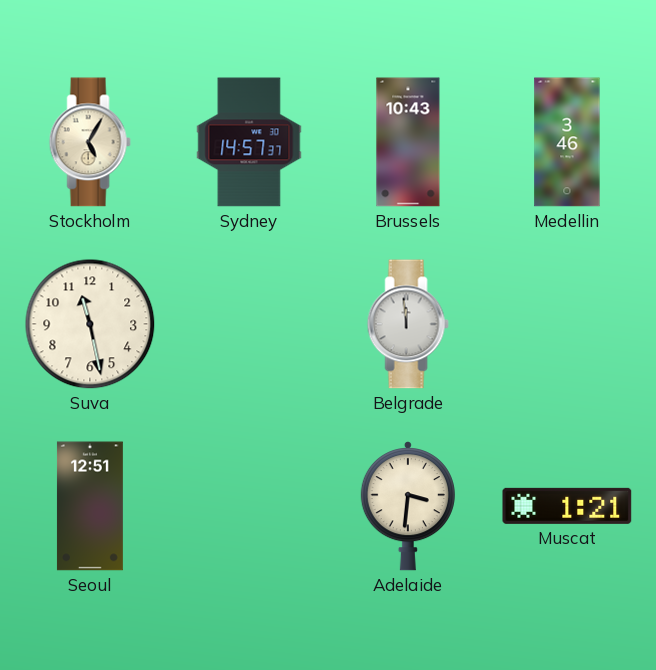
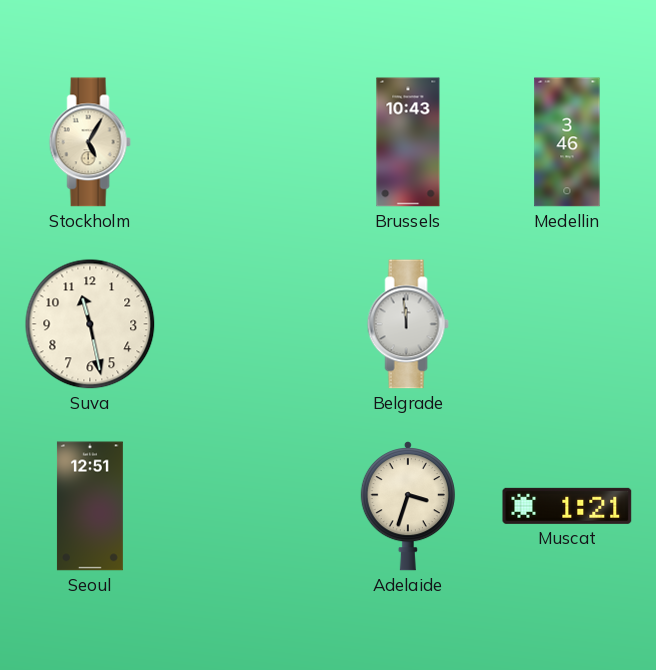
Sydney: 14:57 -> none
Adelaide: 3:31 -> 3:33
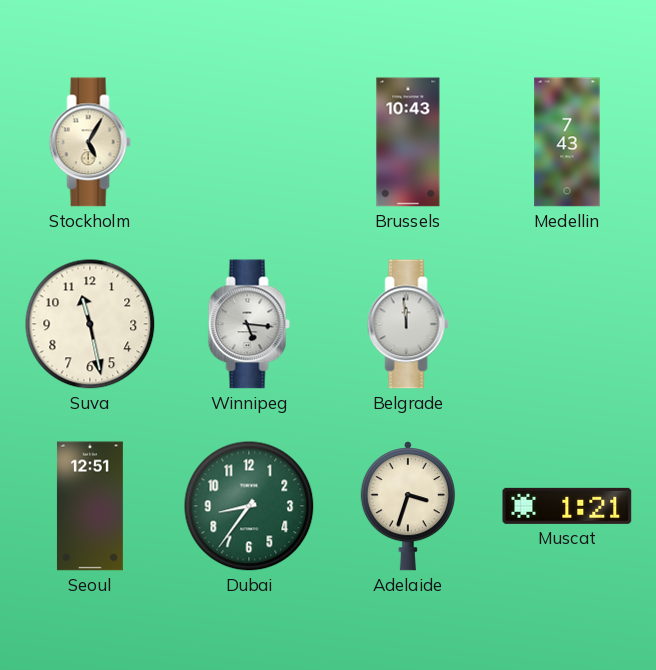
Medellin: 3:46 -> 7:43
Winnipeg: none -> 5:16
Dubai: none -> 8:36
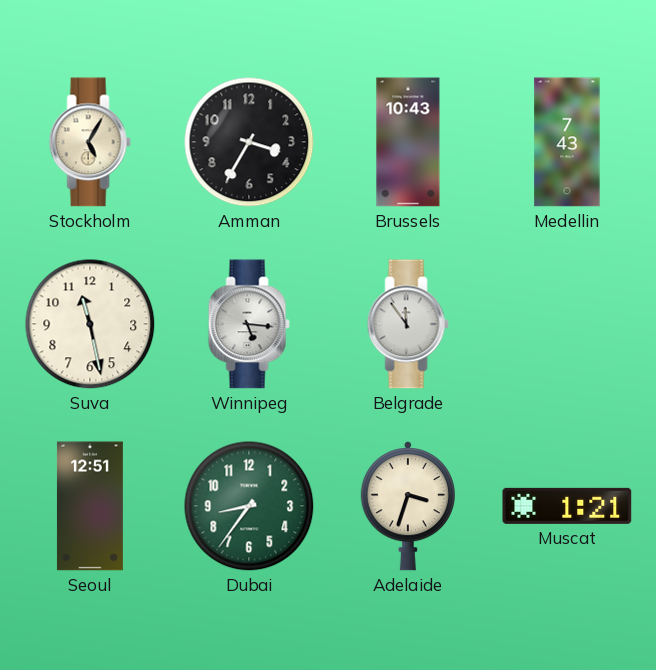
Amman: none -> 3:35
Belgrade: 11:59 -> 11:54
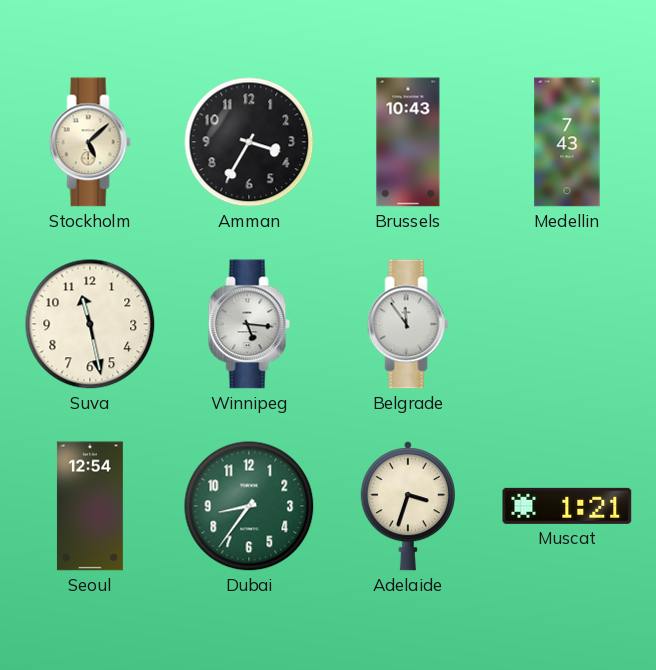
Stockholm: 5:05 -> 5:08
Seoul: 12:51 -> 12:54
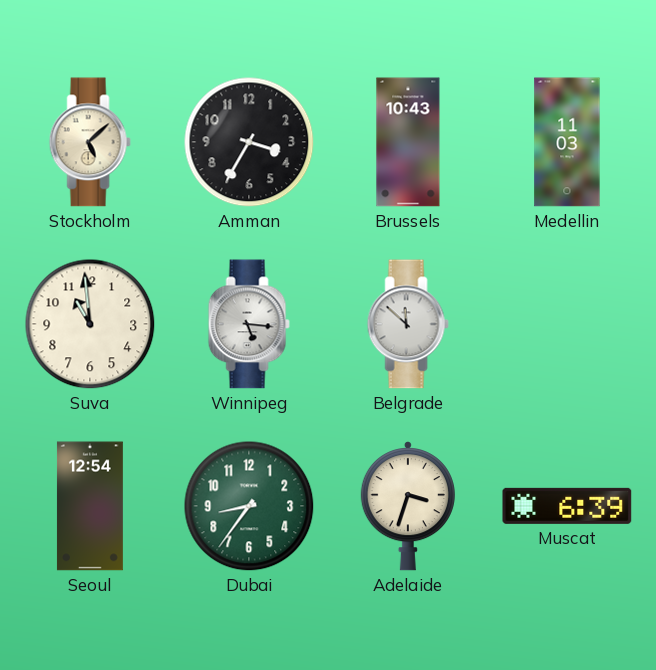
Medellin: 7:43 -> 11:03
Suva: 11:28 -> 10:59
Belgrade: 11:54 -> 11:52
Muscat: 1:21 -> 6:39
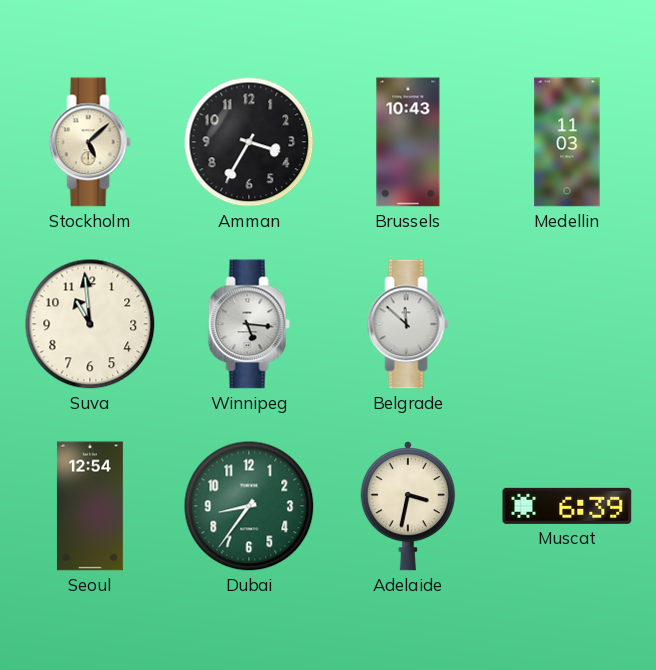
Adelaide: 3:33 -> 3:32
